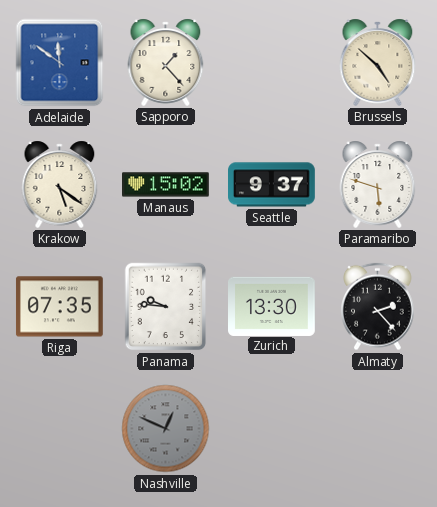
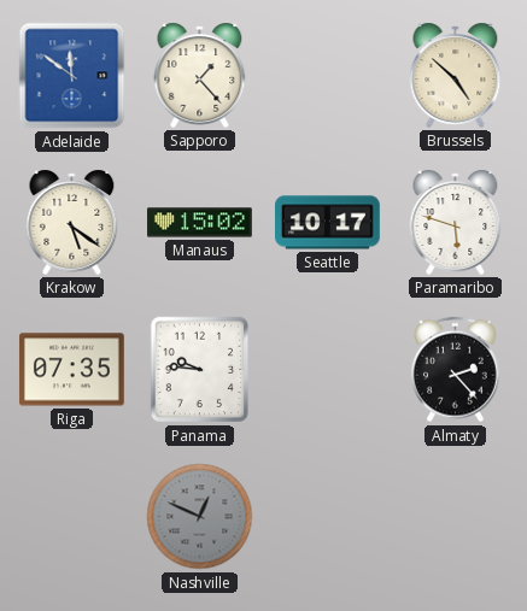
Seattle: 9:37 -> 10:17
Zurich: 13:30 -> none
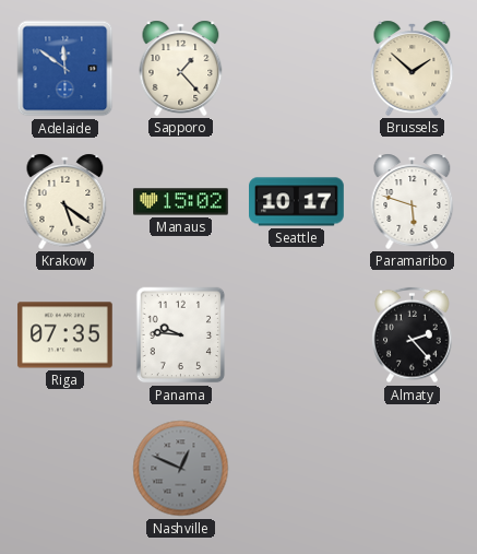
Brussels: 4:52 -> 1:52
